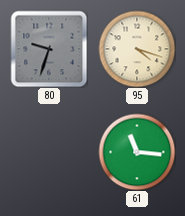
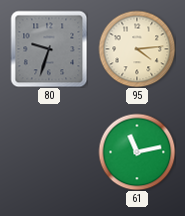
95: 4:18 -> 4:14
61: 11:16 -> 11:13
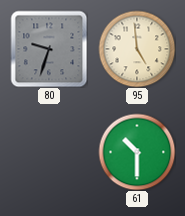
95: 4:14 -> 4:59
61: 11:13 -> 10:30
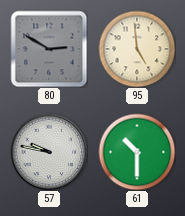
80: 9:33 -> 2:50
57: none -> 9:47
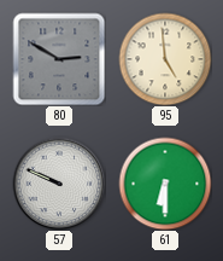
57: 9:47 -> 9:49
61: 10:30 -> 6:30
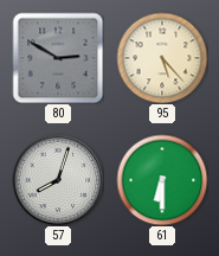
95: 4:59 -> 5:23
57: 9:49 -> 8:03
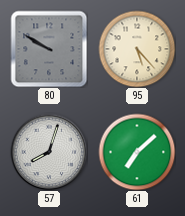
80: 2:50 -> 9:50
61: 6:30 -> 7:08
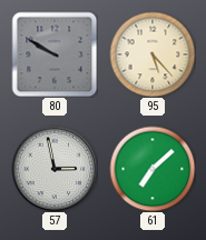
57: 8:03 -> 2:58
